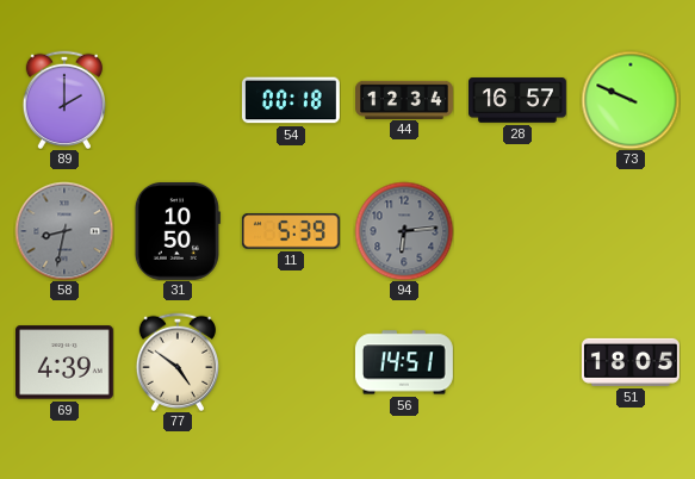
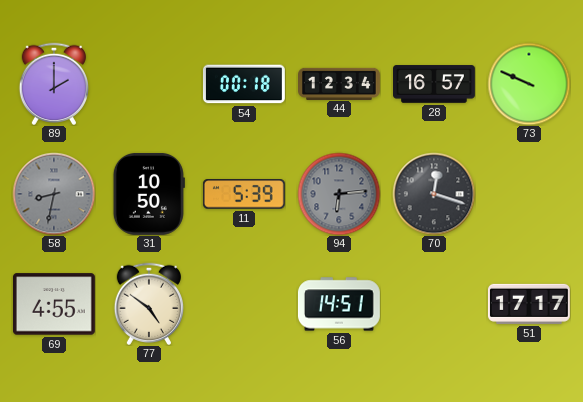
70: none -> 12:18
69: 4:39 -> 4:55
51: 18:05 -> 17:17
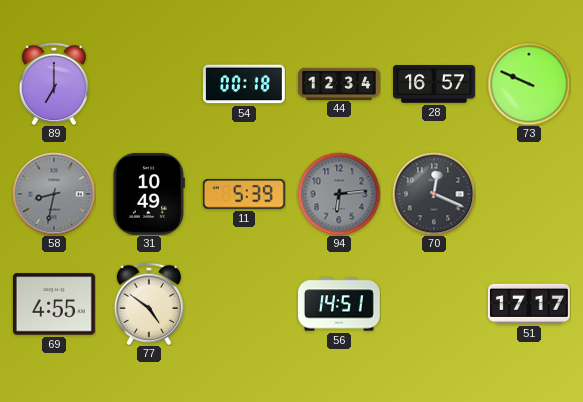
89: 2:00 -> 7:00
31: 10:50 -> 10:49
70: 12:18 -> 12:19
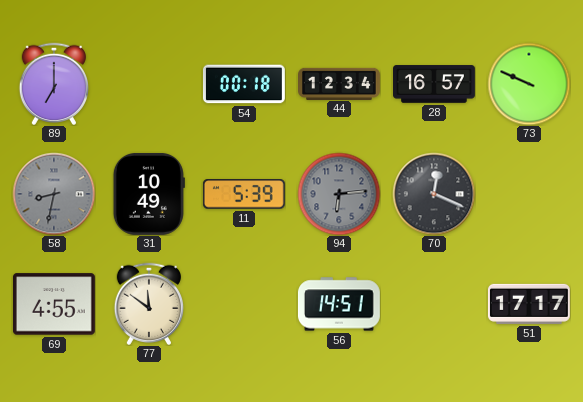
77: 4:51 -> 11:51
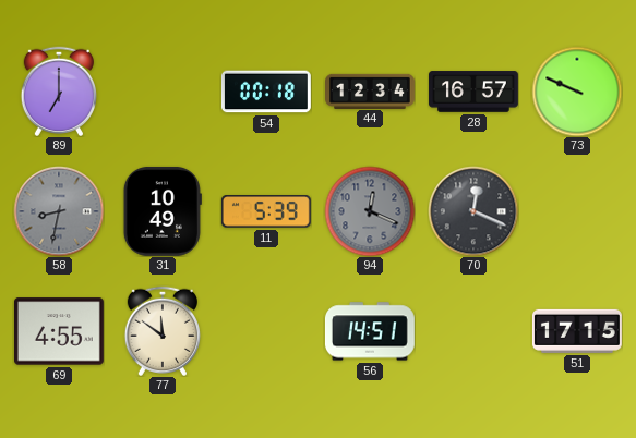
94: 6:14 -> 12:19
51: 17:17 -> 17:15
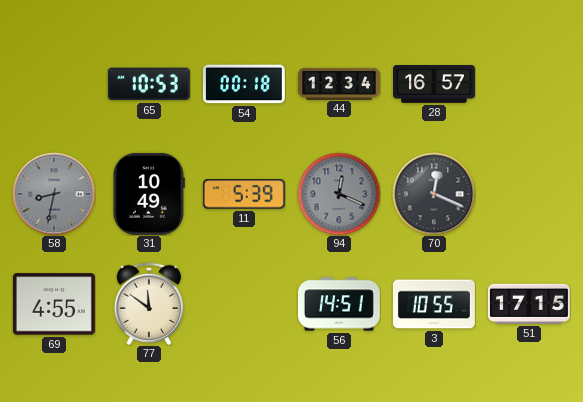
89: 7:00 -> none
65: none -> 10:53
73: 9:49 -> none
3: none -> 10:55
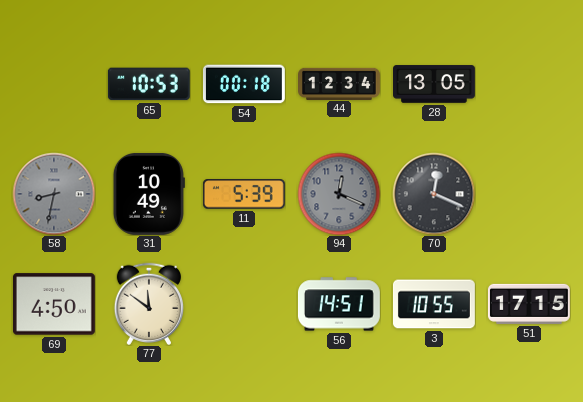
28: 16:57 -> 13:05
69: 4:55 -> 4:50
